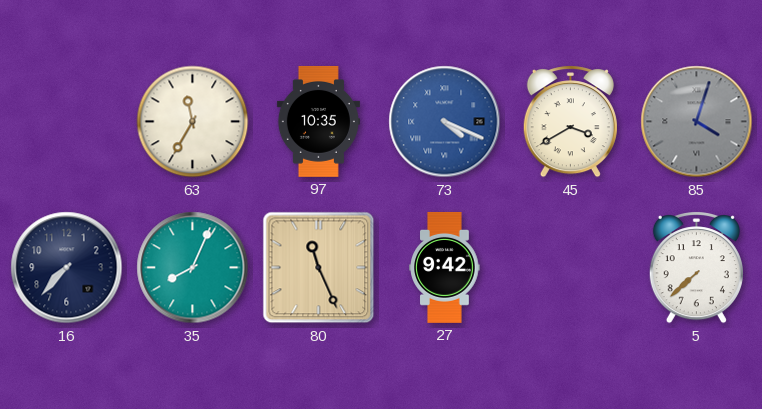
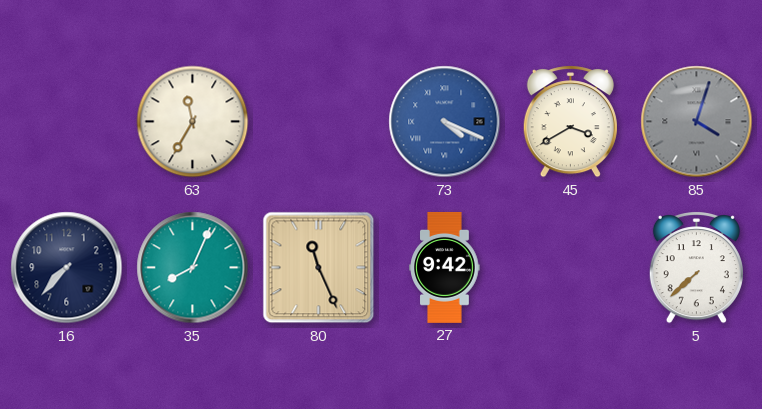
97: 10:35 -> none
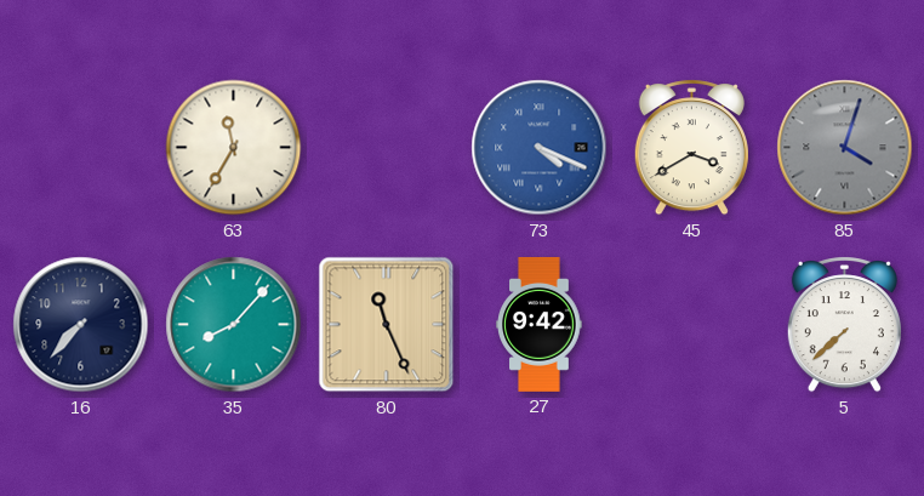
35: 8:04 -> 8:07
